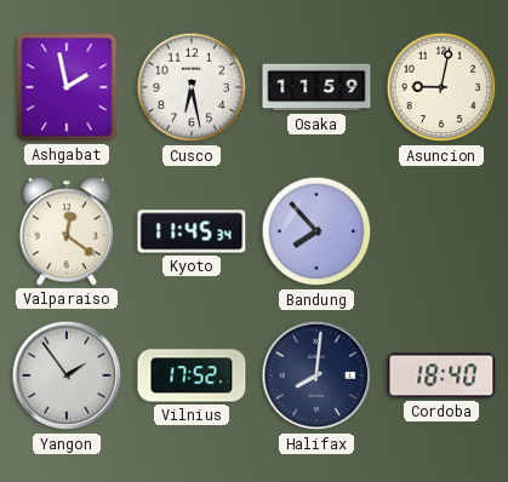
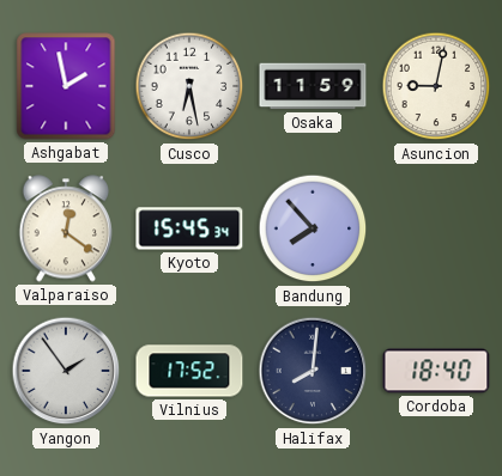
Kyoto: 11:45 -> 15:45
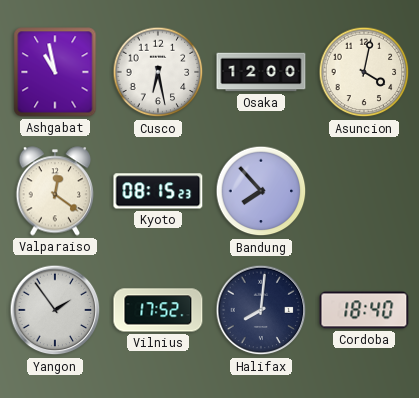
Ashgabat: 1:58 -> 10:58
Osaka: 11:59 -> 12:00
Asuncion: 9:02 -> 4:02
Kyoto: 15:45 -> 08:15
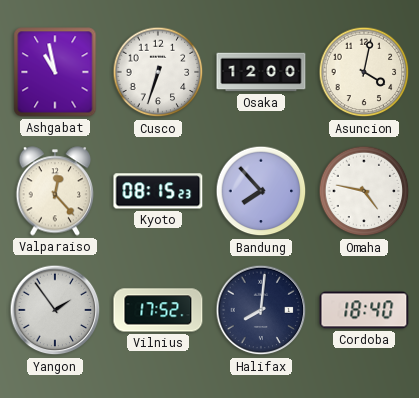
Cusco: 6:28 -> 6:33
Valparaiso: 12:21 -> 12:23
Omaha: none -> 4:47
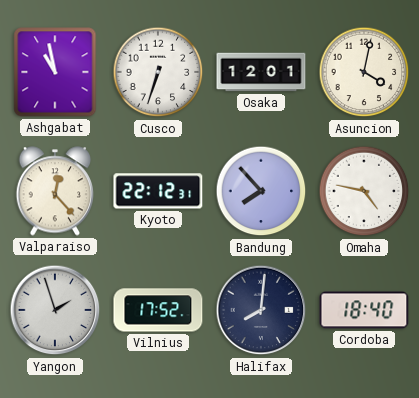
Osaka: 12:00 -> 12:01
Kyoto: 08:15 -> 22:12
Yangon: 1:54 -> 1:57
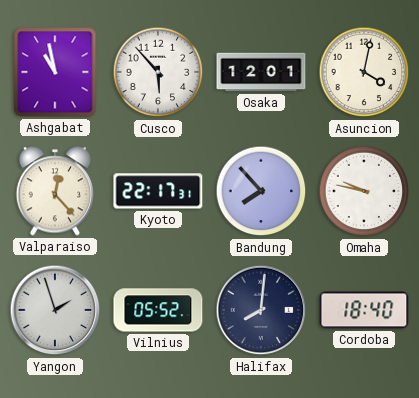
Cusco: 6:33 -> 5:53
Kyoto: 22:12 -> 22:17
Omaha: 4:47 -> 9:47
Vilnius: 17:52 -> 05:52
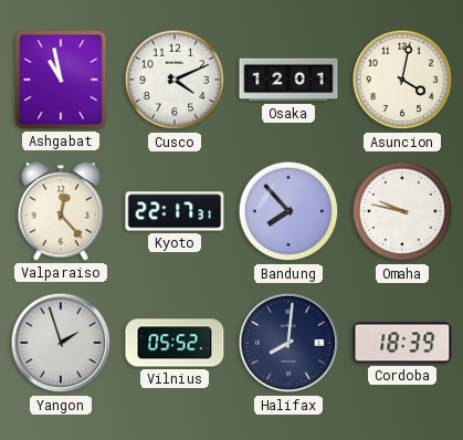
Cusco: 5:53 -> 4:11
Cordoba: 18:40 -> 18:39
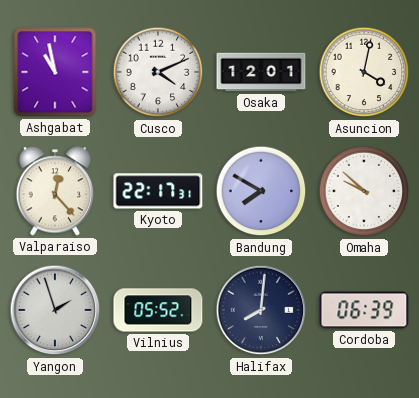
Bandung: 7:53 -> 7:50
Omaha: 9:47 -> 9:52
Cordoba: 18:39 -> 06:39
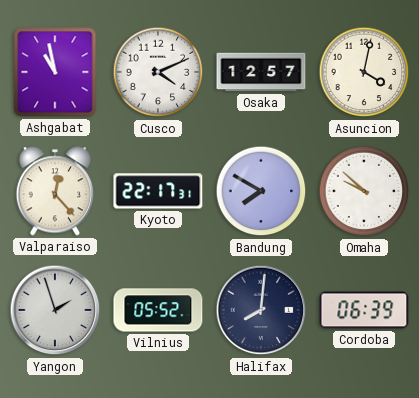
Osaka: 12:01 -> 12:57
